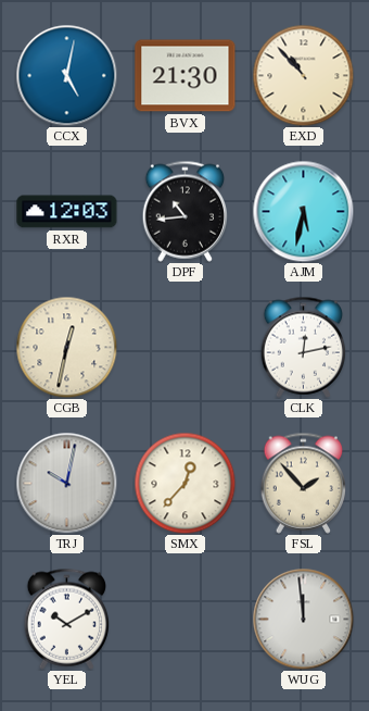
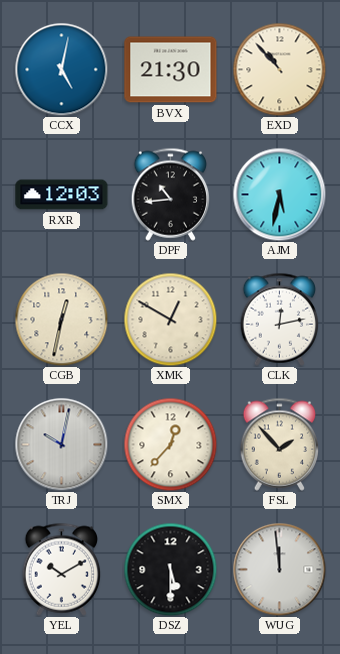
XMK: none -> 12:50
DSZ: none -> 5:30
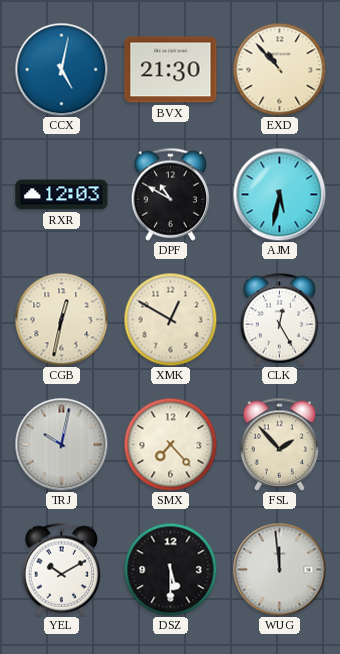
DPF: 10:44 -> 10:50
CLK: 12:13 -> 12:25
SMX: 12:37 -> 7:23
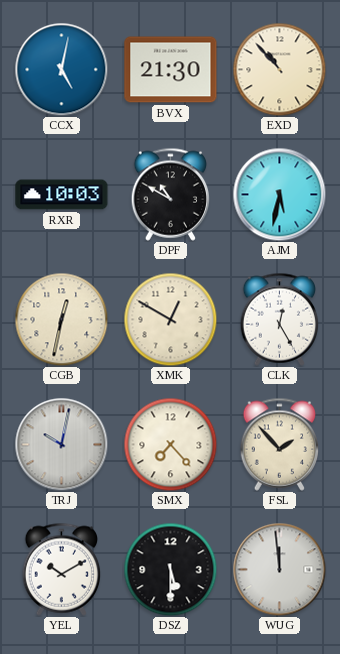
RXR: 12:03 -> 10:03
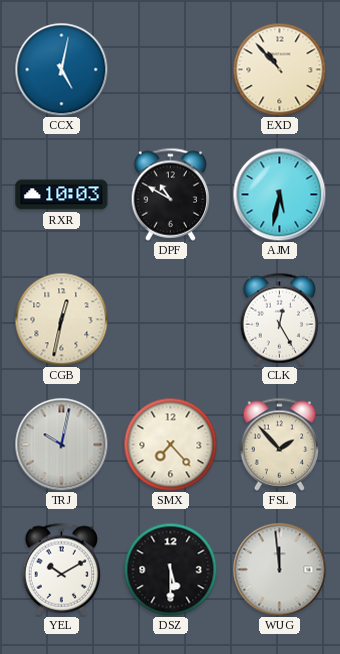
BVX: 21:30 -> none
XMK: 12:50 -> none
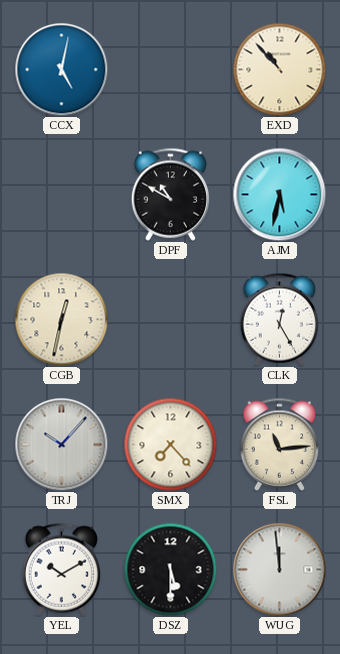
RXR: 10:03 -> none
TRJ: 10:02 -> 10:07
FSL: 1:53 -> 11:14
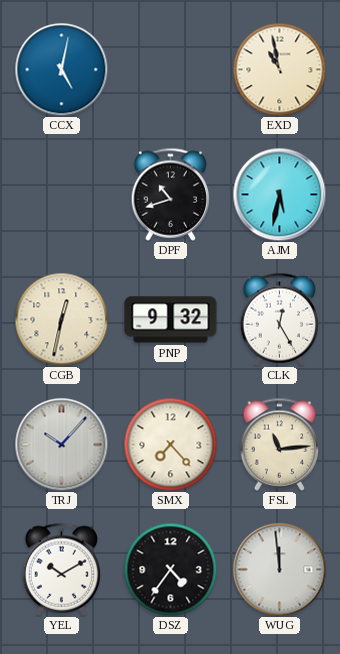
EXD: 10:53 -> 10:58
DPF: 10:50 -> 10:42
PNP: none -> 9:32
DSZ: 5:30 -> 4:36
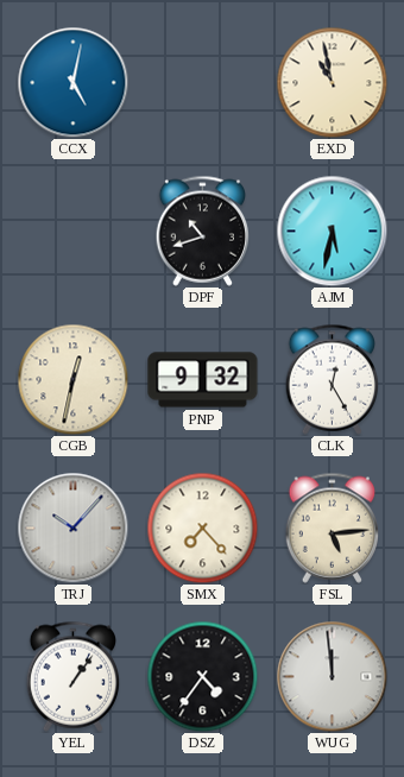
FSL: 11:14 -> 5:14
YEL: 10:10 -> 1:06
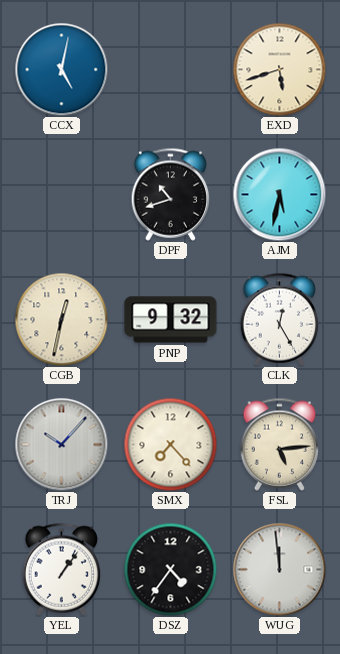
EXD: 10:58 -> 5:42
